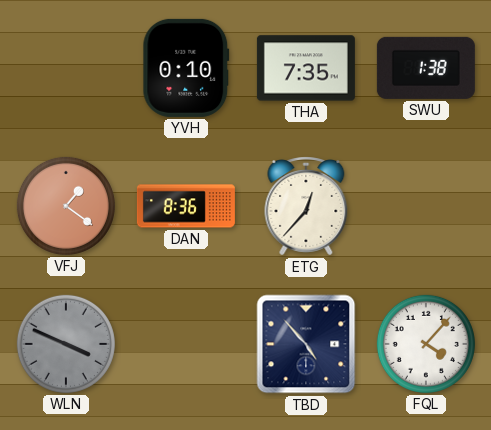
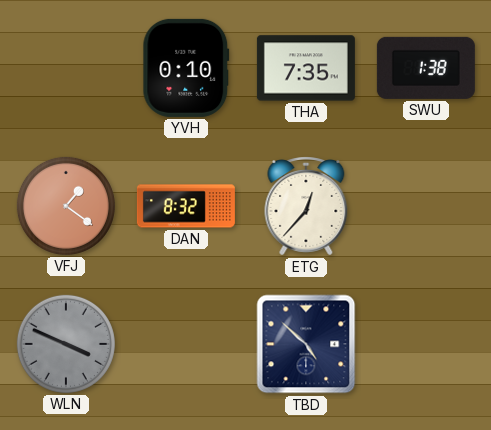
DAN: 8:36 -> 8:32
TBD: 4:53 -> 4:52
FQL: 4:07 -> none
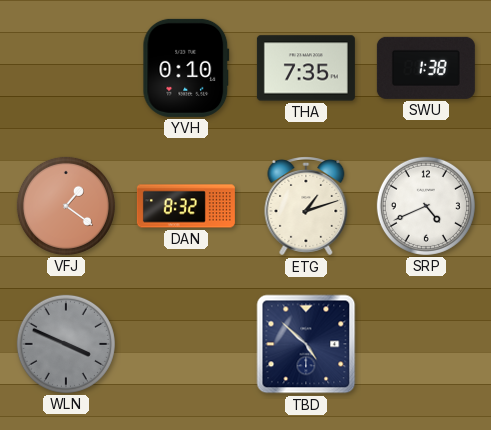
ETG: 12:37 -> 1:12
SRP: none -> 4:41
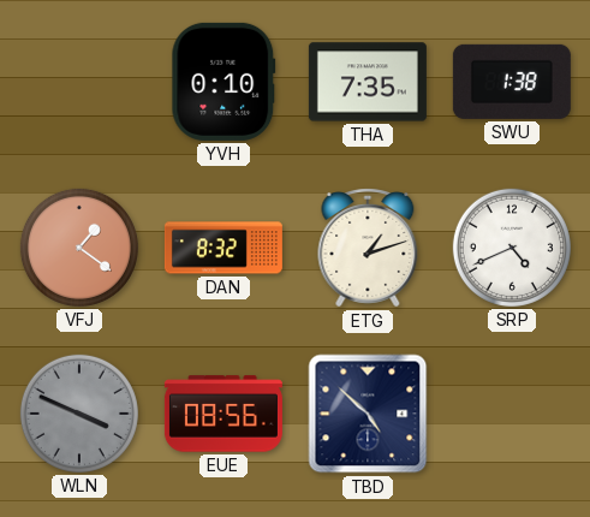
EUE: none -> 08:56
